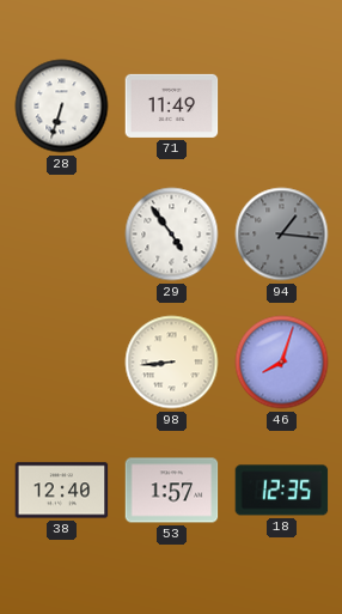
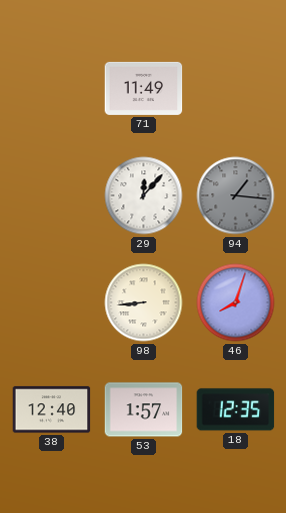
28: 6:33 -> none
29: 4:54 -> 12:07
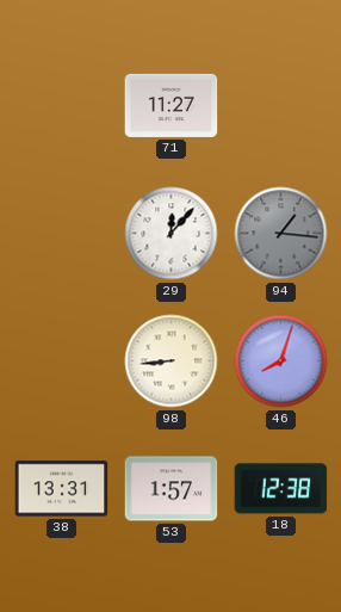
71: 11:49 -> 11:27
38: 12:40 -> 13:31
18: 12:35 -> 12:38
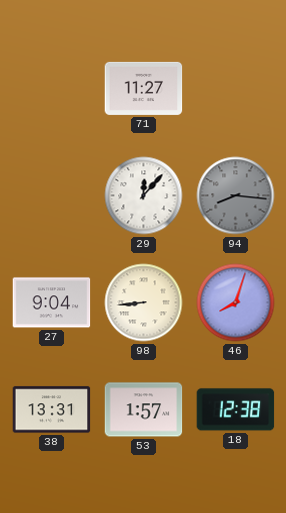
94: 1:16 -> 8:16
27: none -> 9:04
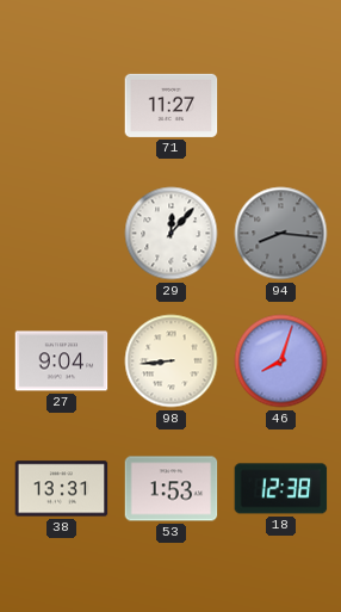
53: 1:57 -> 1:53
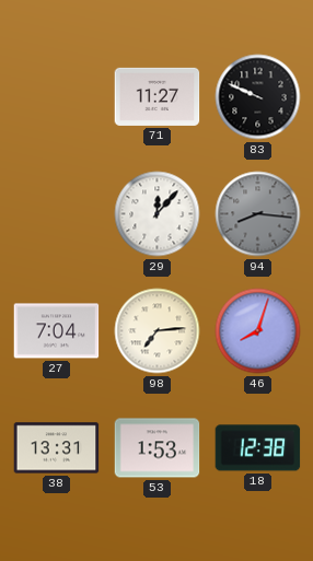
83: none -> 9:49
27: 9:04 -> 7:04
98: 8:44 -> 7:14
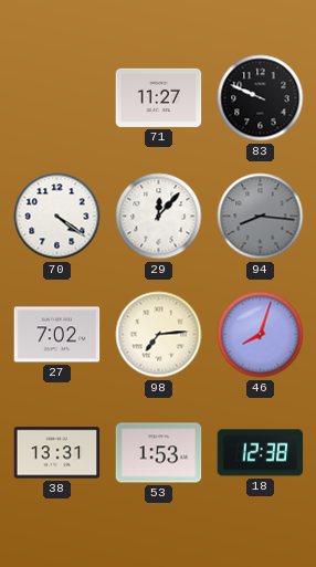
70: none -> 4:21
27: 7:04 -> 7:02
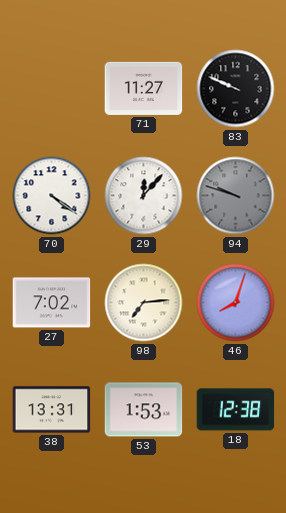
94: 8:16 -> 9:48
